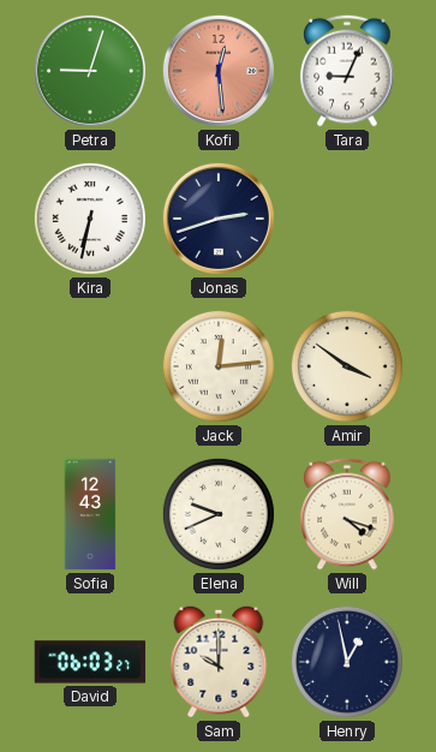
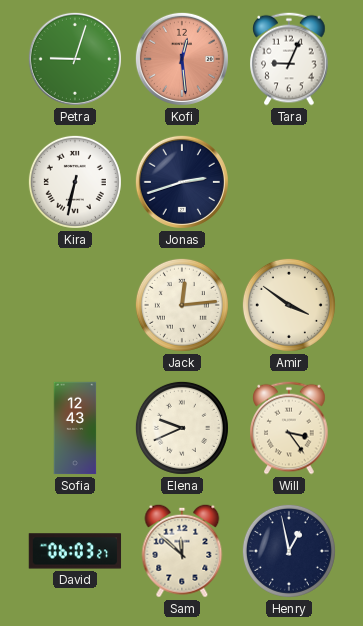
Will: 4:18 -> 3:24
Sam: 10:00 -> 11:52
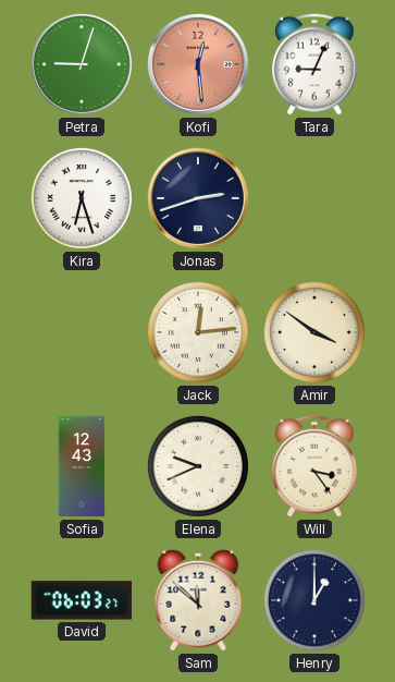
Kira: 6:32 -> 6:27
Henry: 12:58 -> 1:00
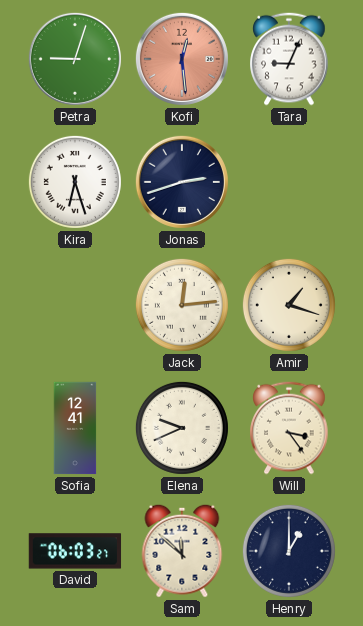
Amir: 3:51 -> 1:18
Sofia: 12:43 -> 12:41
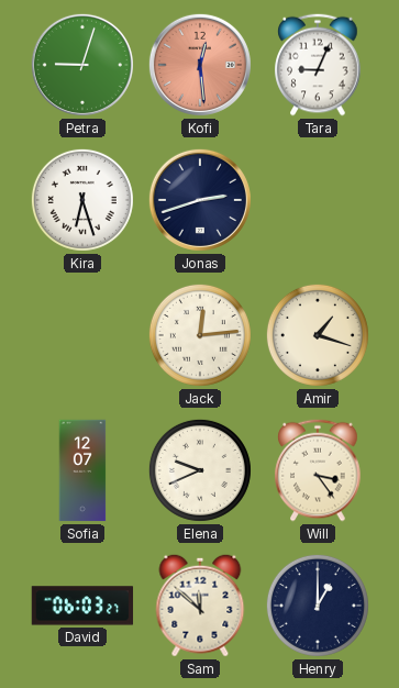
Sofia: 12:41 -> 12:07
